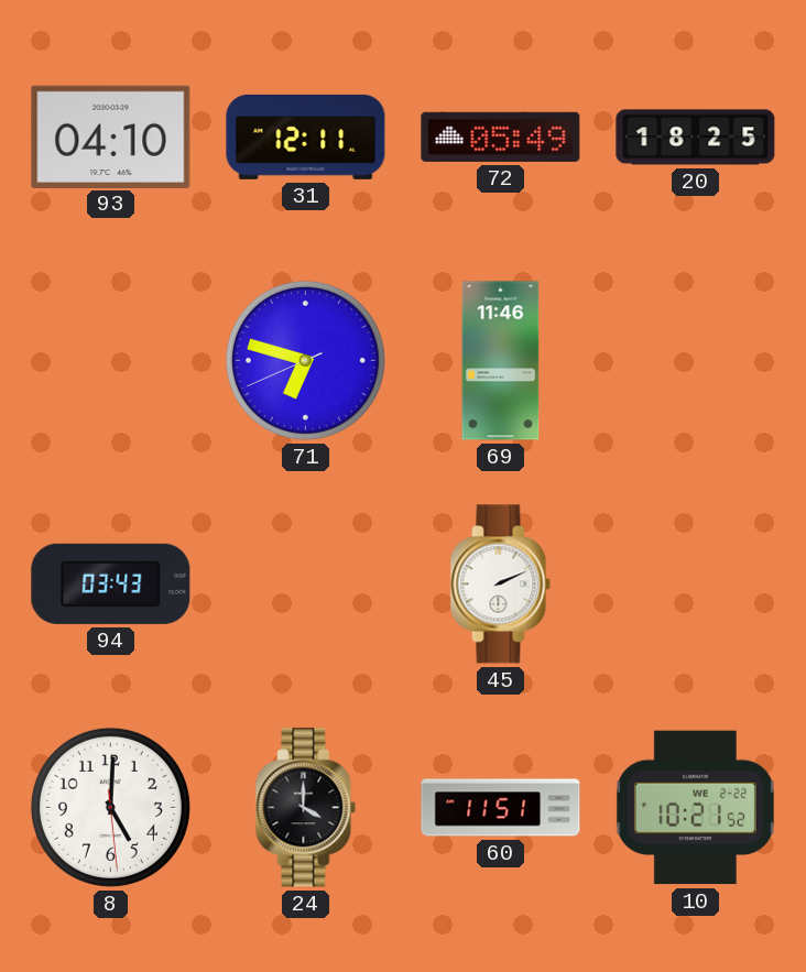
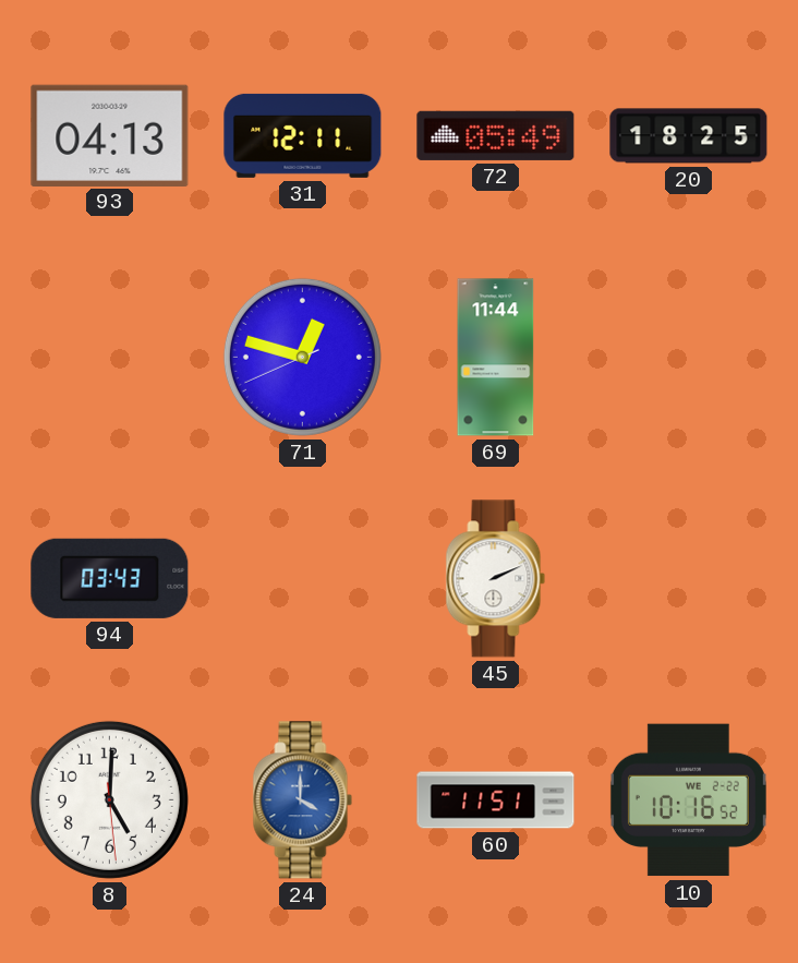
93: 04:10 -> 04:13
71: 6:47 -> 12:47
69: 11:46 -> 11:44
24 dial: black -> blue
10: 10:21 -> 10:16
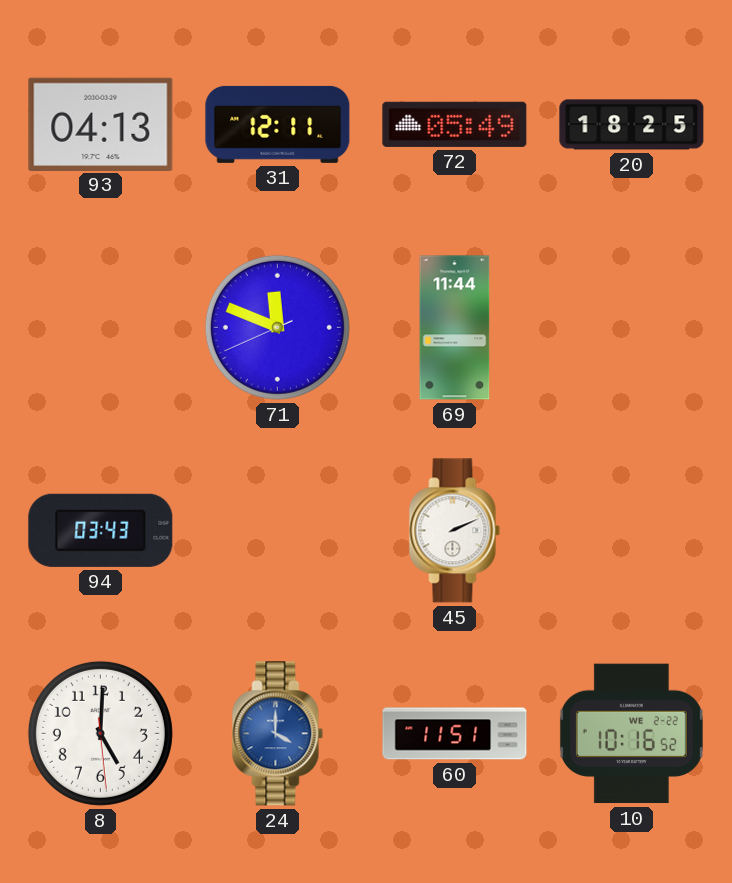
71: 12:47 -> 11:48
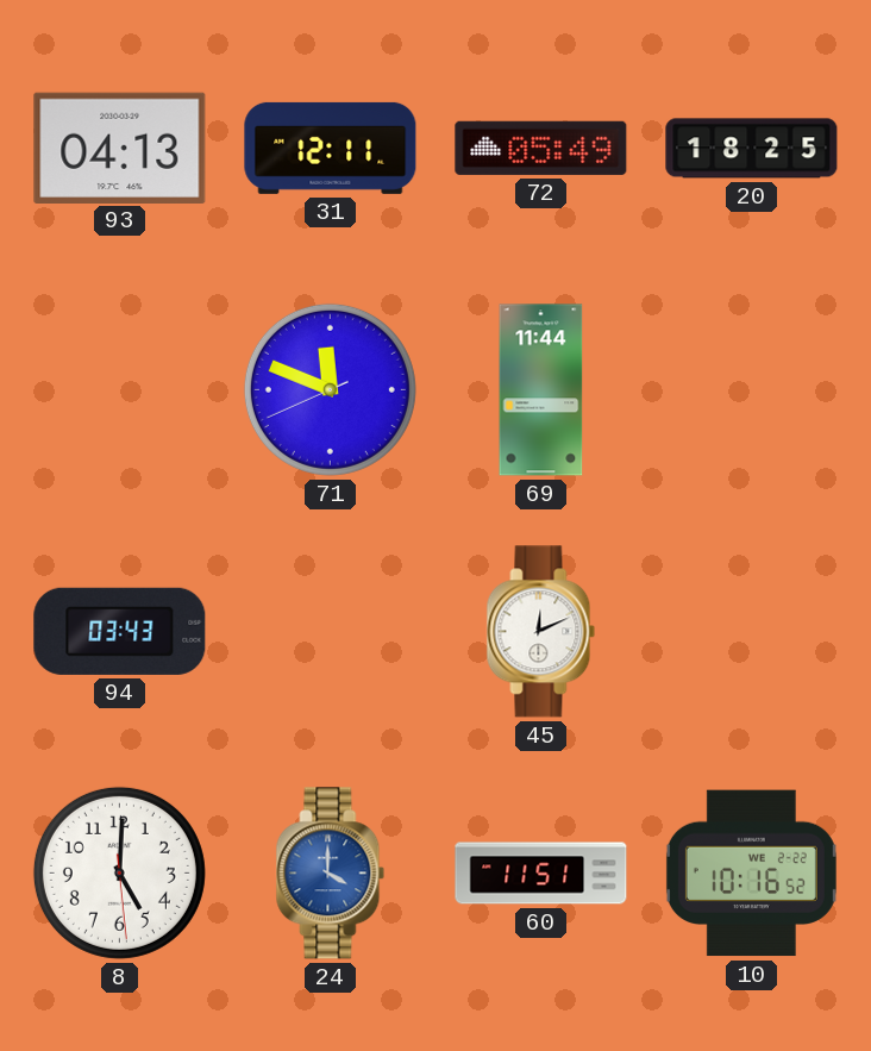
45: 2:11 -> 12:11
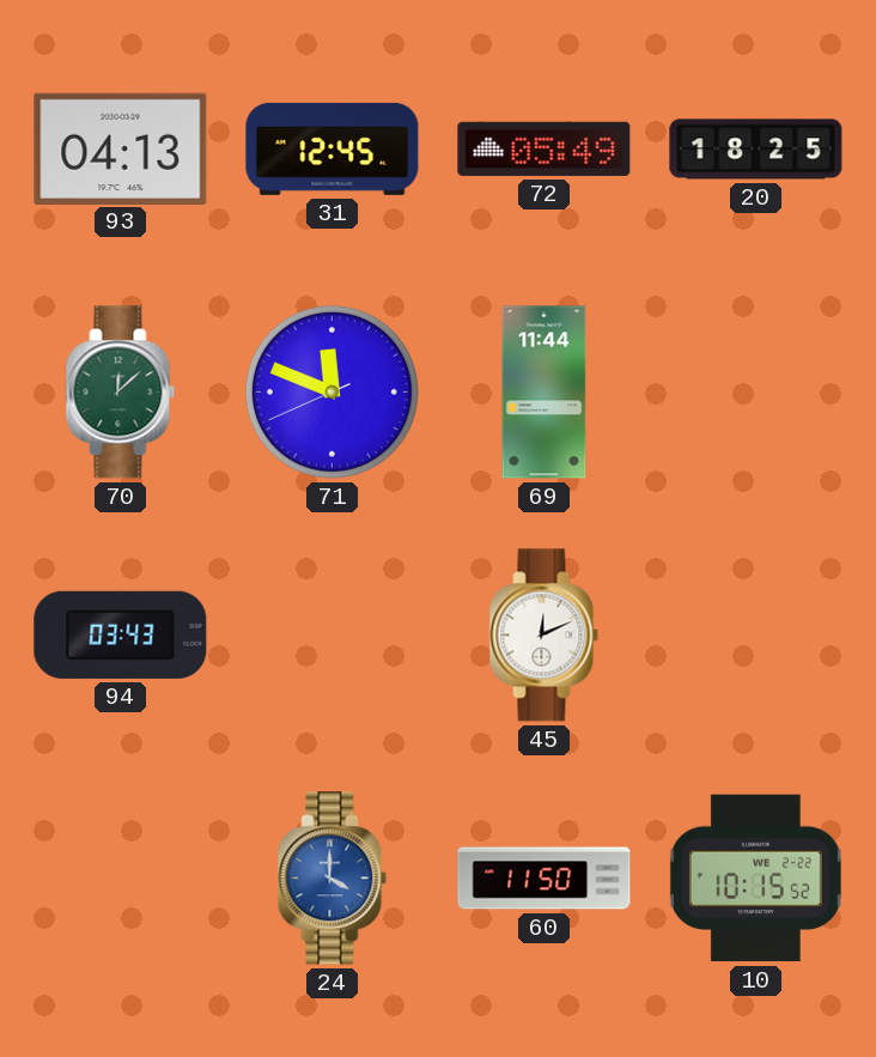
31: 12:11 -> 12:45
70: none -> 12:08
8: 5:00 -> none
60: 11:51 -> 11:50
10: 10:16 -> 10:15
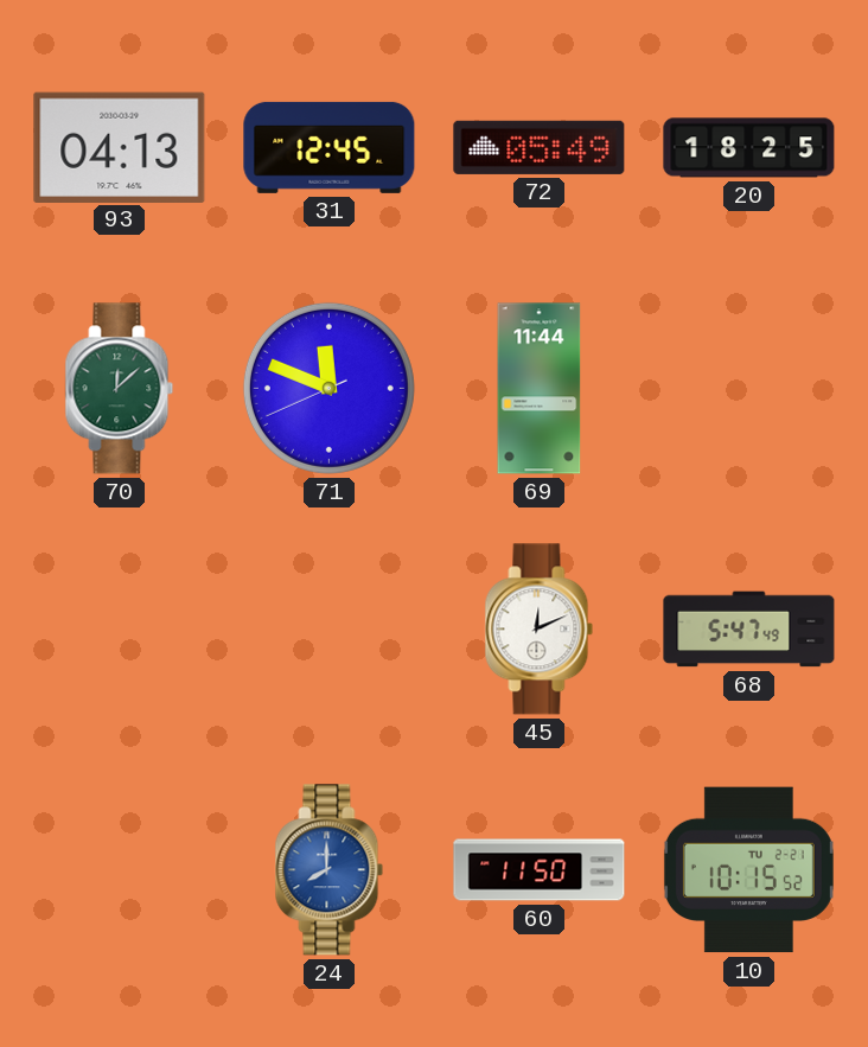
94: 03:43 -> none
68: none -> 5:47
24: 4:00 -> 8:00
10 date: WE 2-22 -> TU 2-21
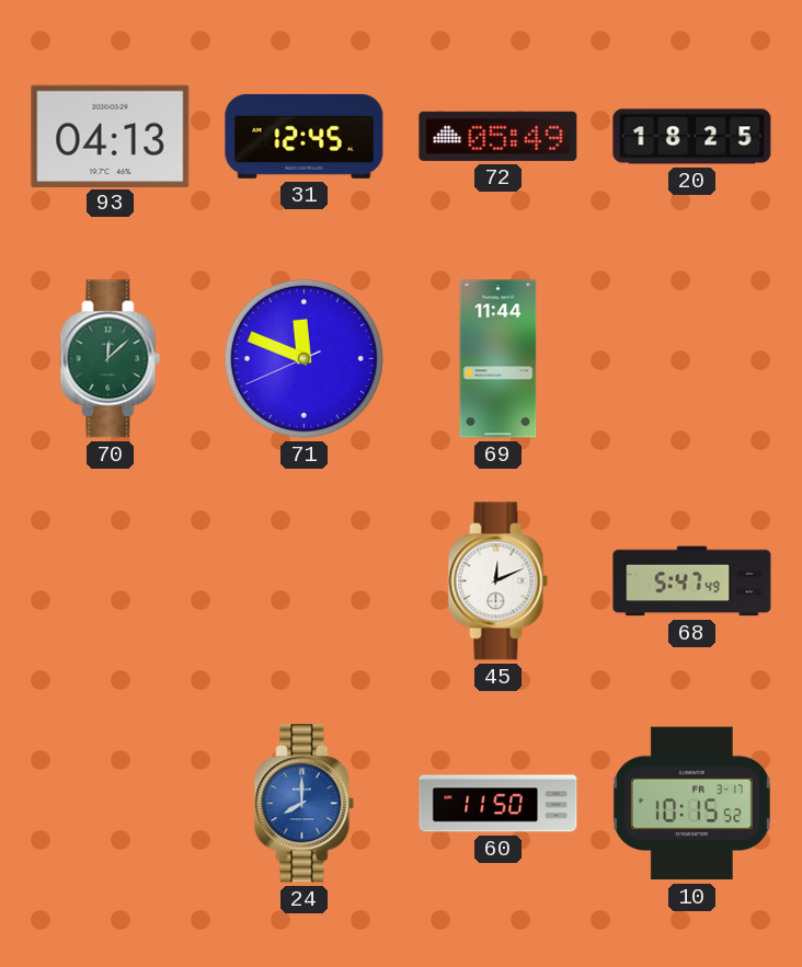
10 date: TU 2-21 -> FR 3-17
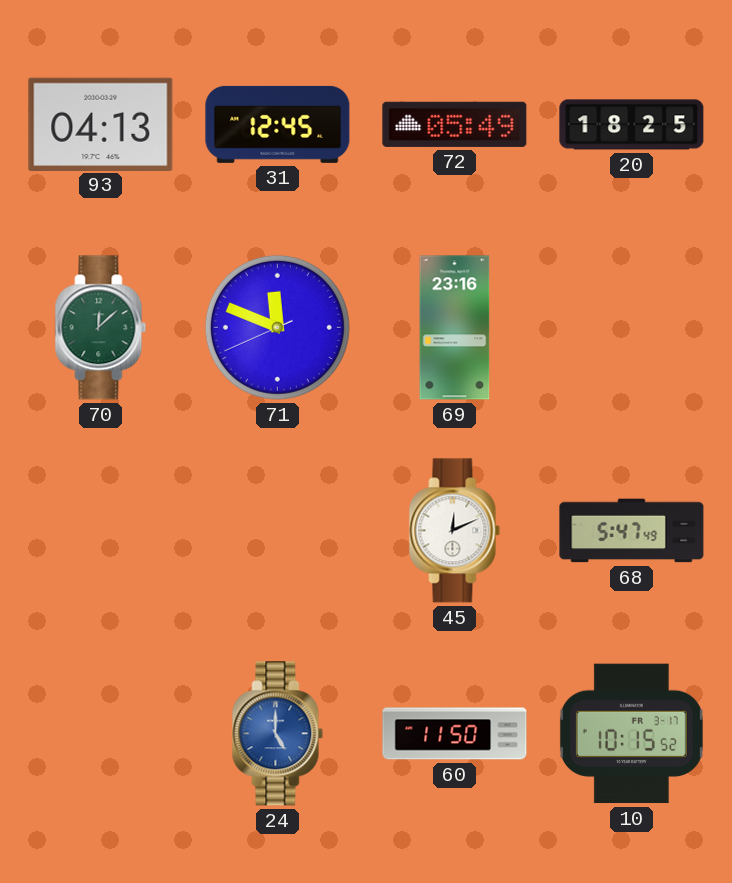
69: 11:44 -> 23:16
24: 8:00 -> 5:00
